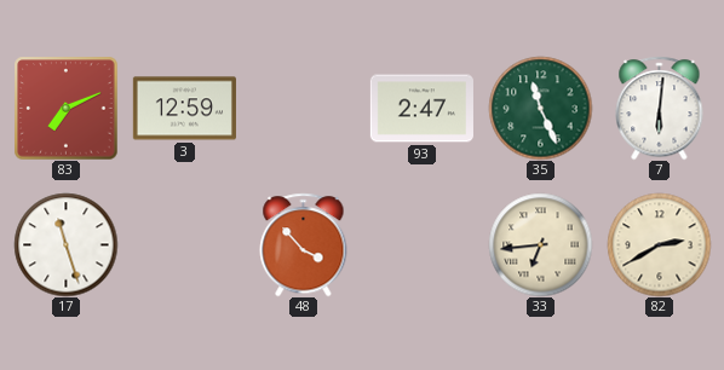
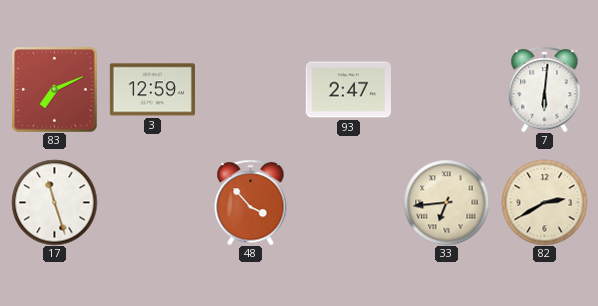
35: 11:26 -> none
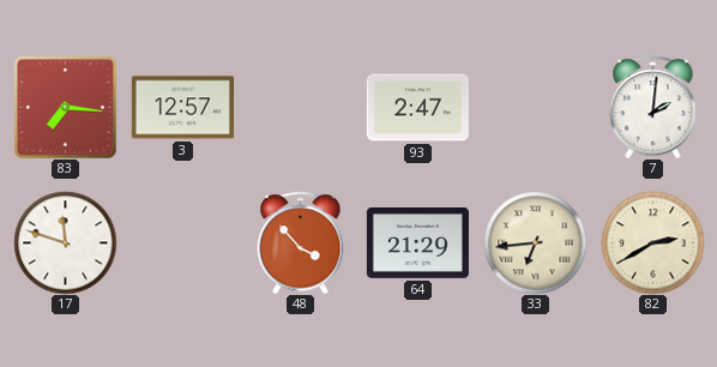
83: 7:11 -> 7:16
3: 12:59 -> 12:57
7: 6:01 -> 2:01
17: 11:27 -> 11:48
64: none -> 21:29
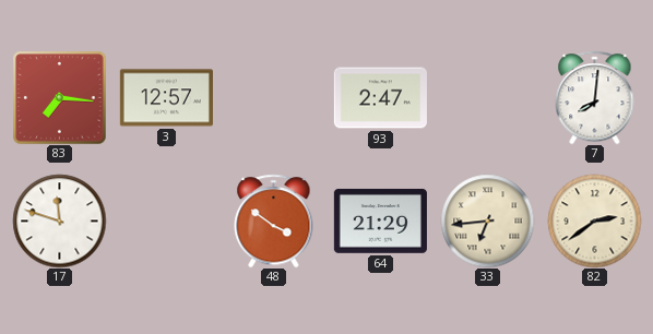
7: 2:01 -> 8:01
48: 3:53 -> 3:51
82: 2:40 -> 2:39
